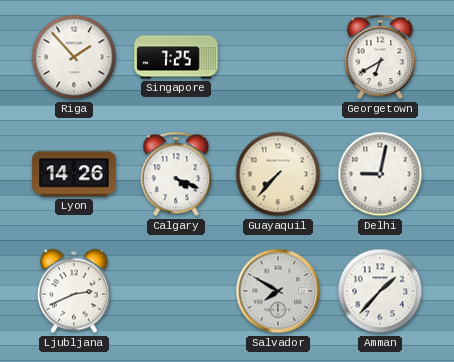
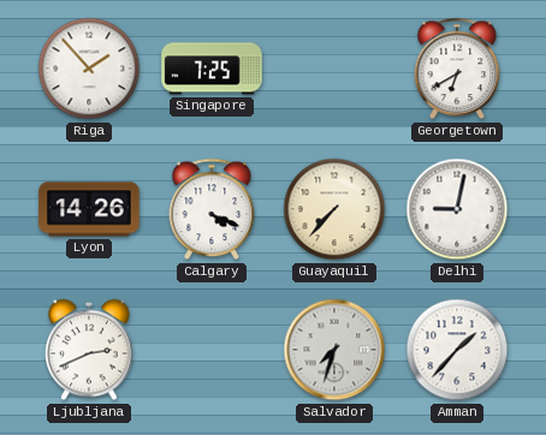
Salvador: 7:50 -> 7:33
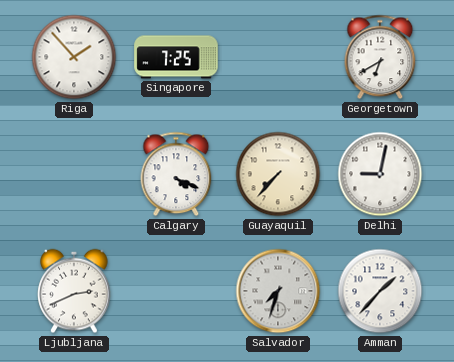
Lyon: 14:26 -> none
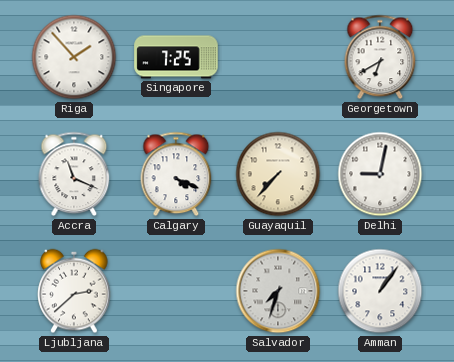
Accra: none -> 11:19
Ljubljana: 2:41 -> 2:38
Amman: 1:37 -> 1:06
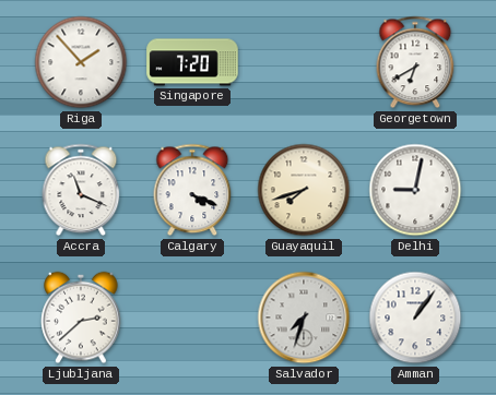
Singapore: 7:25 -> 7:20
Guayaquil: 7:37 -> 7:42
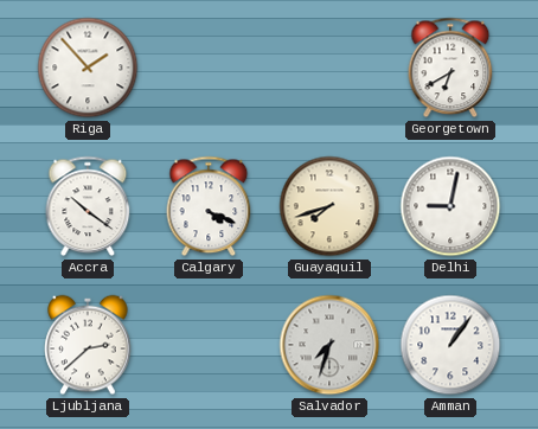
Singapore: 7:20 -> none
Accra: 11:19 -> 10:21
